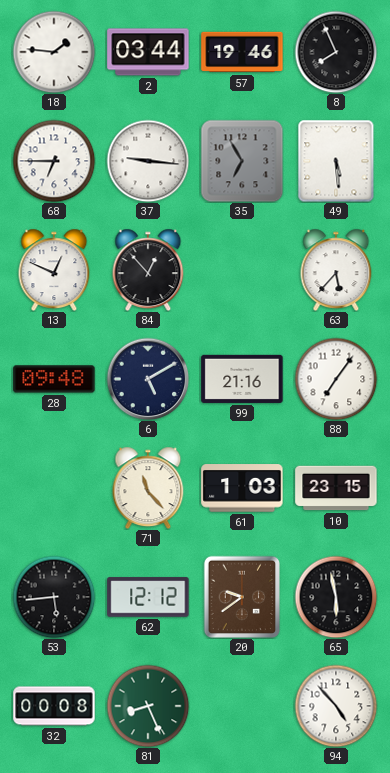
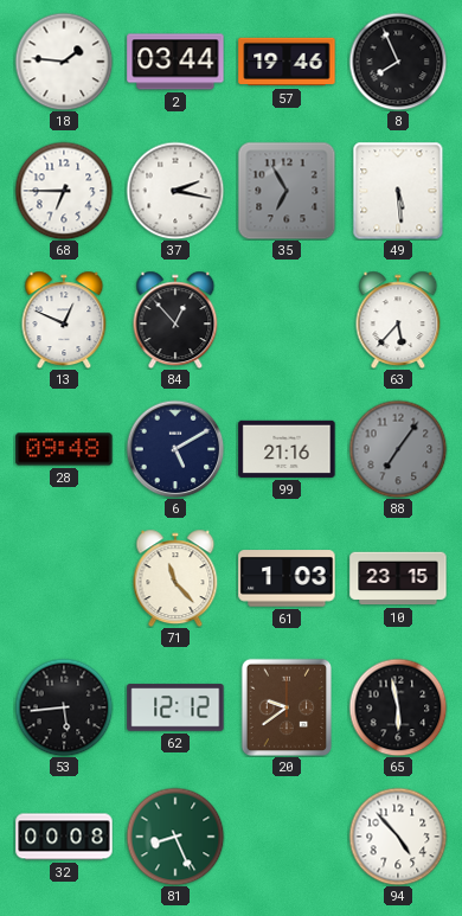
37: 9:16 -> 2:17
88 dial: white -> grey
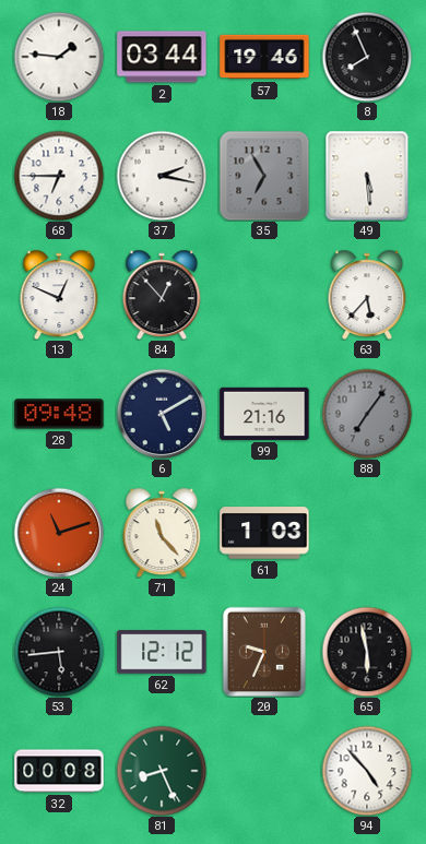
24: none -> 11:12
10: 23:15 -> none
20: 9:39 -> 9:34
